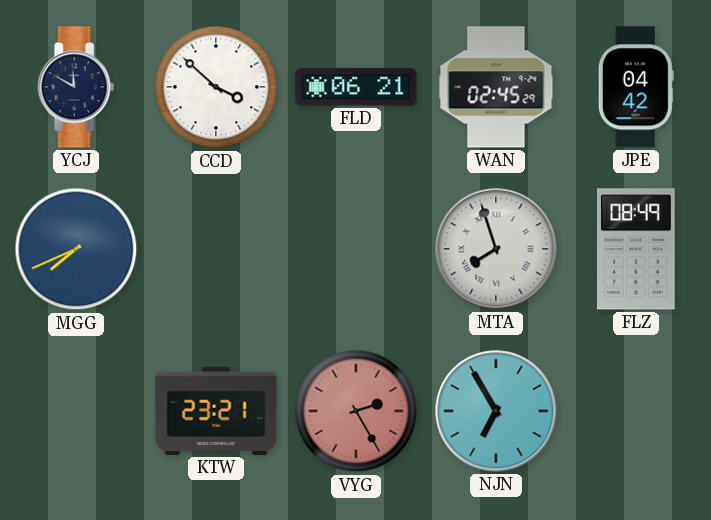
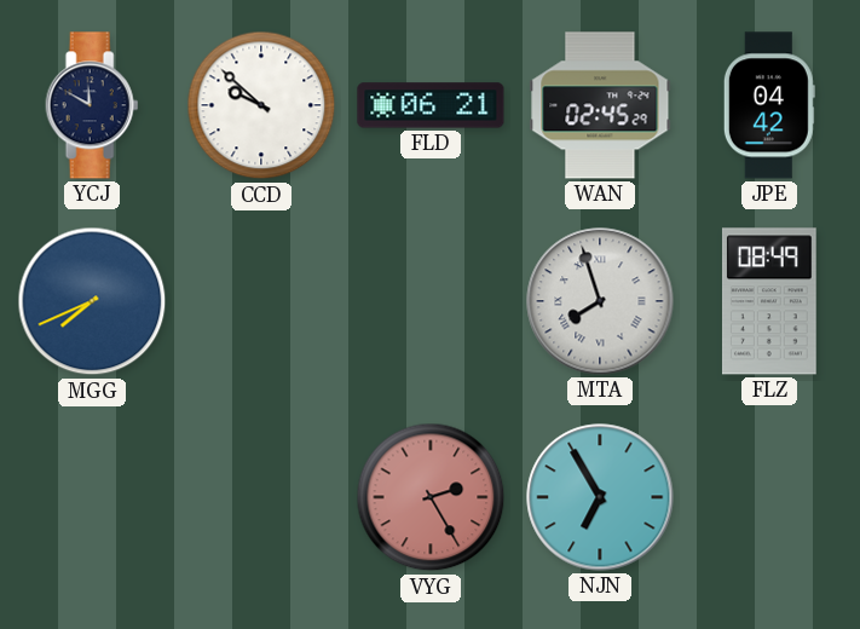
CCD: 3:52 -> 9:52
KTW: 23:21 -> none
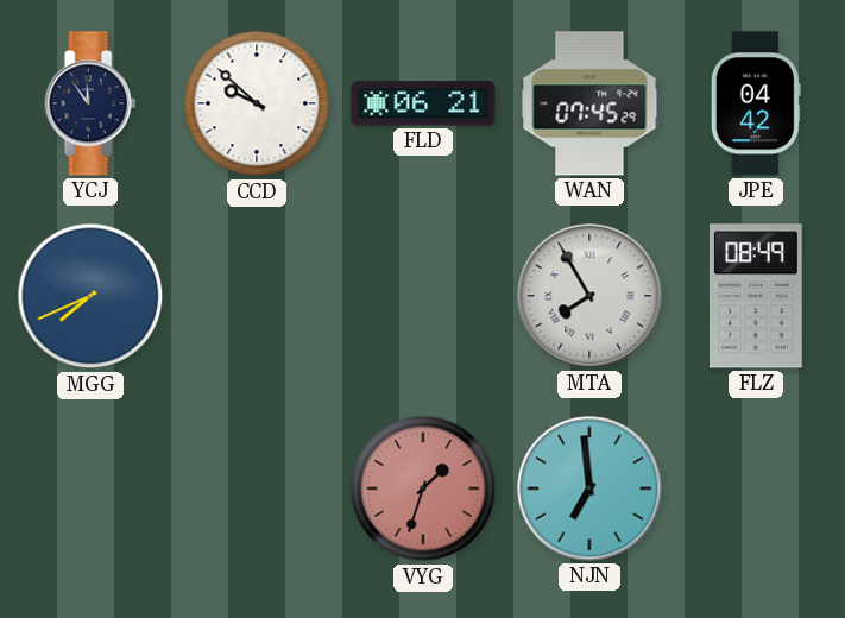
YCJ: 11:50 -> 11:54
WAN: 02:45 -> 07:45
MTA: 7:57 -> 7:55
VYG: 2:25 -> 1:33
NJN: 6:55 -> 6:59
